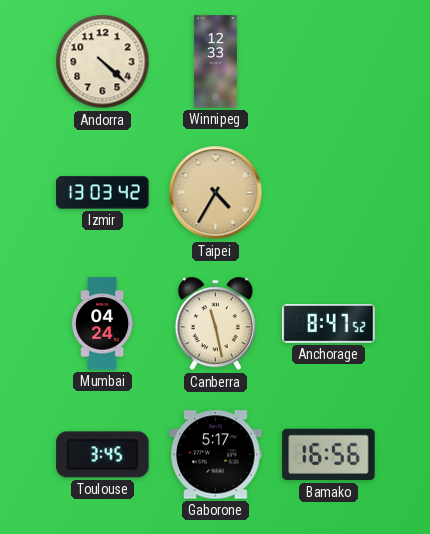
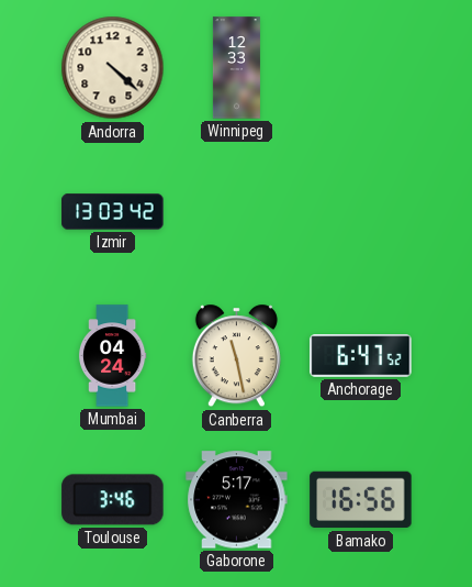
Taipei: 4:35 -> none
Anchorage: 8:47 -> 6:47
Toulouse: 3:45 -> 3:46
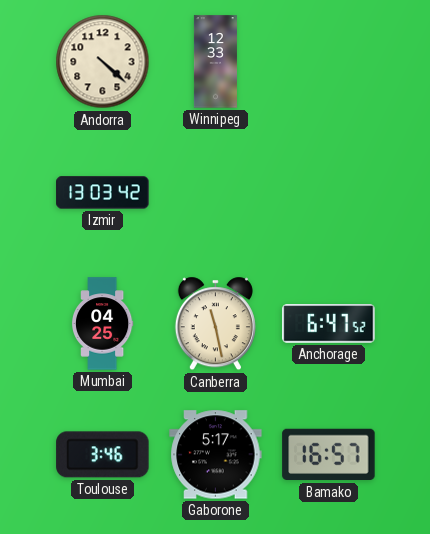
Mumbai: 04:24 -> 04:25
Bamako: 16:56 -> 16:57
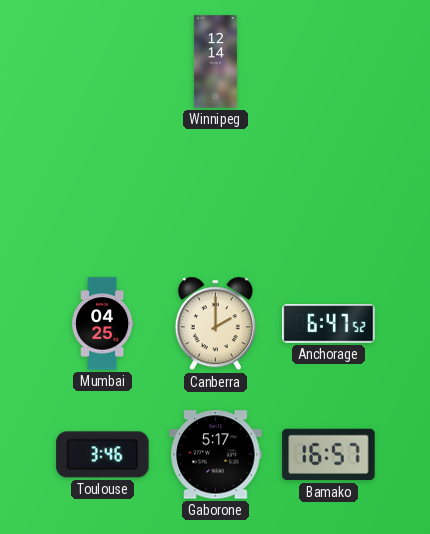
Andorra: 4:22 -> none
Winnipeg: 12:33 -> 12:14
Izmir: 13:03 -> none
Canberra: 11:28 -> 2:00
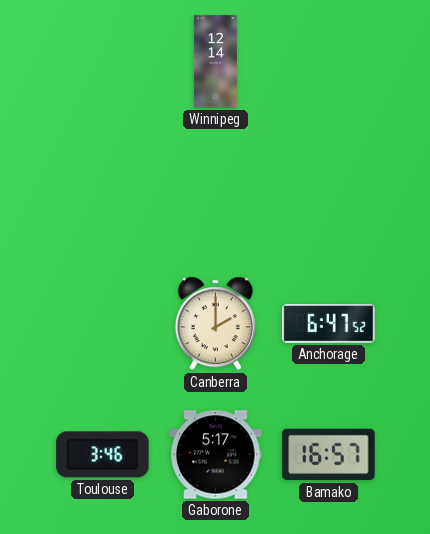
Mumbai: 04:25 -> none
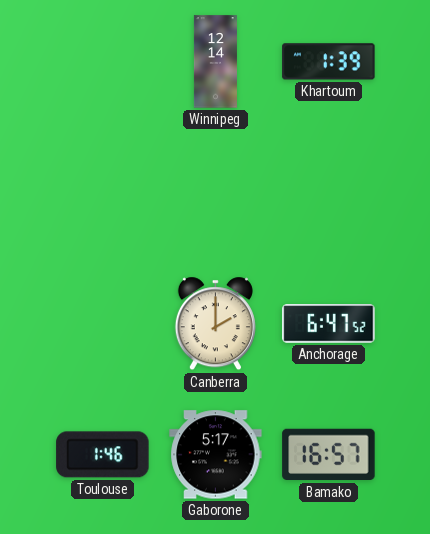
Khartoum: none -> 1:39
Toulouse: 3:46 -> 1:46
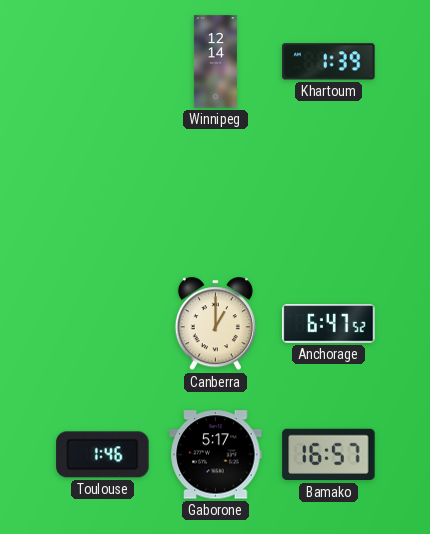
Canberra: 2:00 -> 1:00
